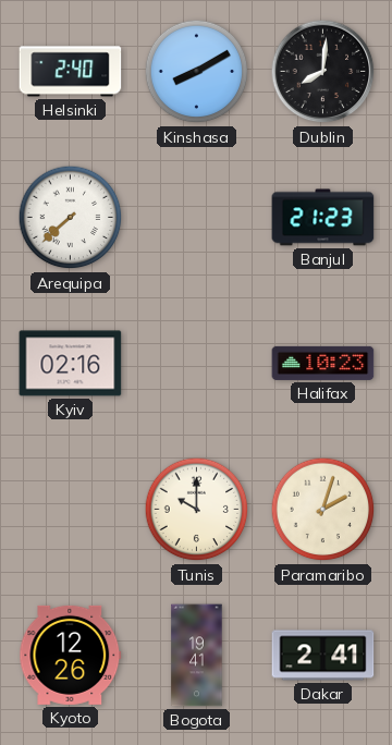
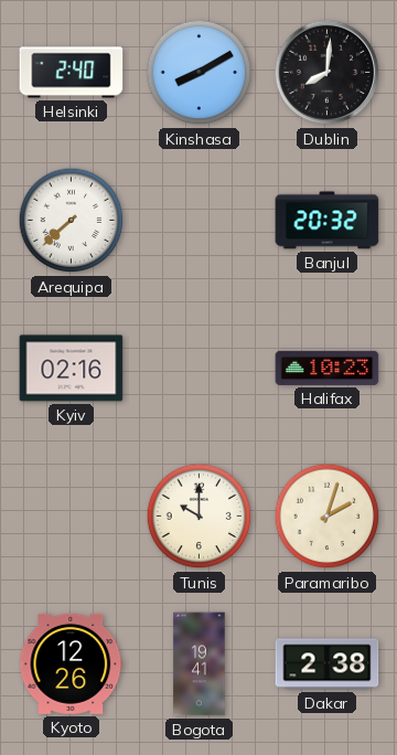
Banjul: 21:23 -> 20:32
Dakar: 2:41 -> 2:38
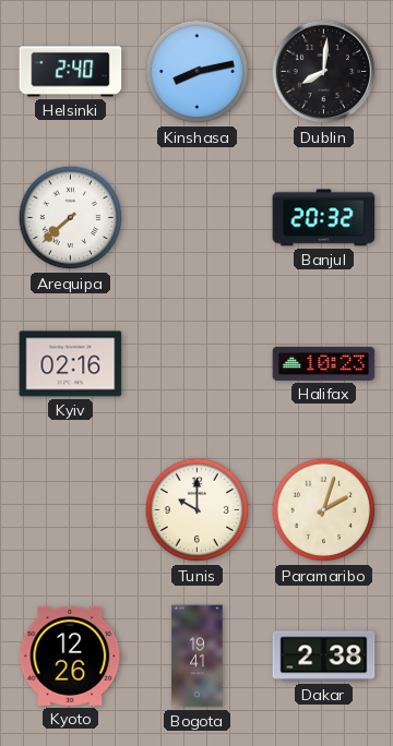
Kinshasa: 8:10 -> 8:13
